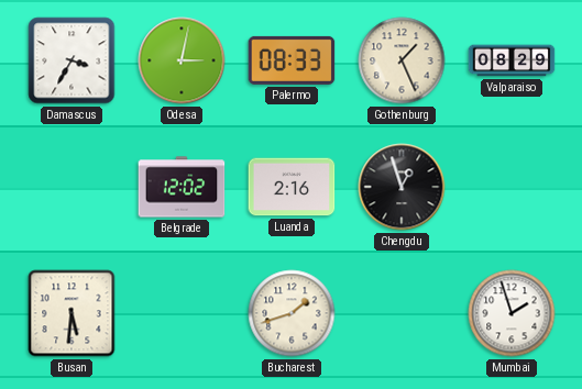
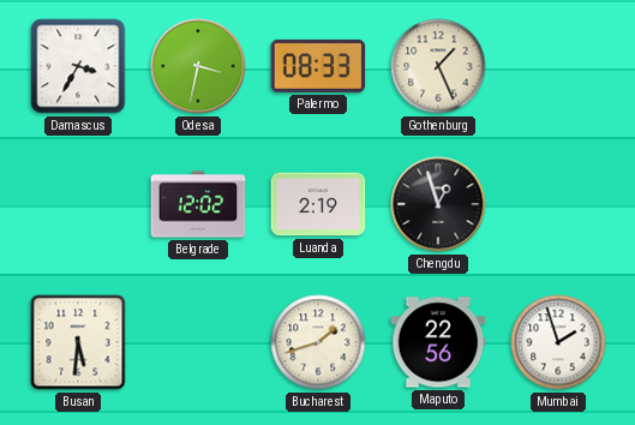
Odesa: 3:02 -> 3:32
Valparaiso: 08:29 -> none
Luanda: 2:16 -> 2:19
Maputo: none -> 22:56
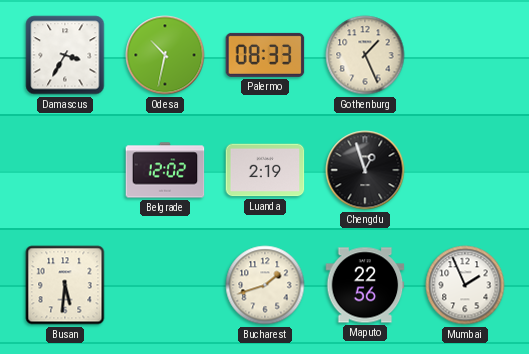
Odesa: 3:32 -> 10:32
Mumbai: 1:57 -> 1:56
